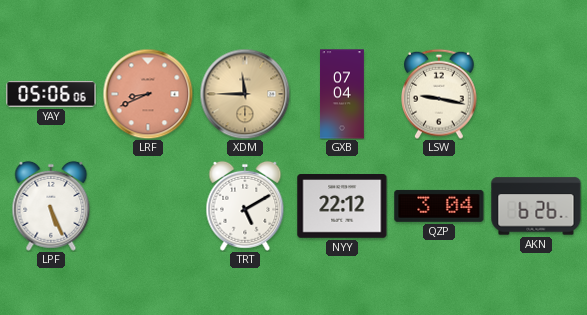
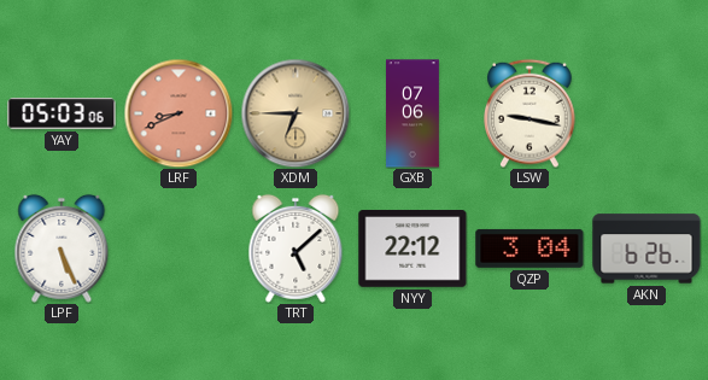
YAY: 05:06 -> 05:03
XDM: 11:45 -> 6:45
GXB: 07:04 -> 07:06
TRT: 5:10 -> 5:08
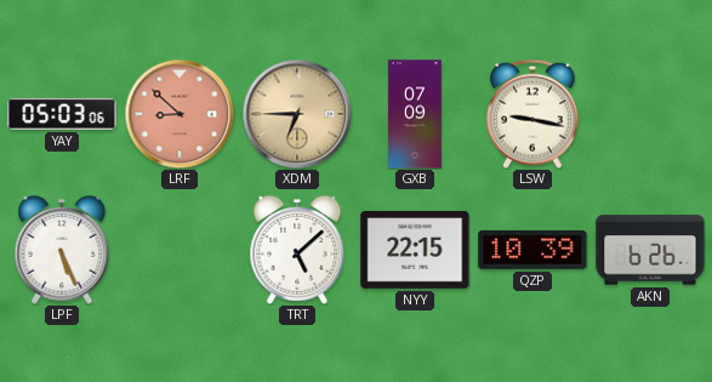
LRF: 8:41 -> 8:52
GXB: 07:06 -> 07:09
NYY: 22:12 -> 22:15
QZP: 3:04 -> 10:39
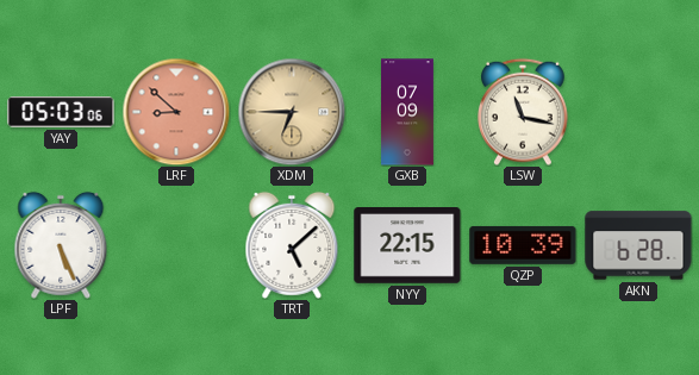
LSW: 9:17 -> 11:17
AKN: 6:26 -> 6:28
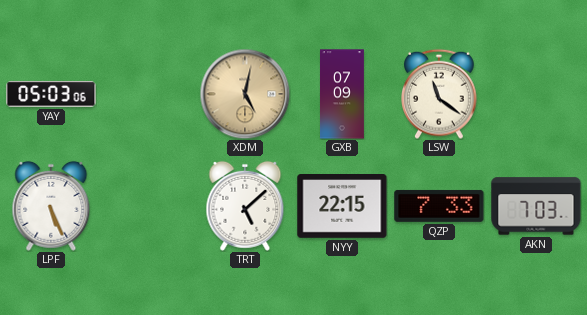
LRF: 8:52 -> none
XDM: 6:45 -> 5:02
LSW: 11:17 -> 11:21
QZP: 10:39 -> 7:33
AKN: 6:28 -> 7:03
